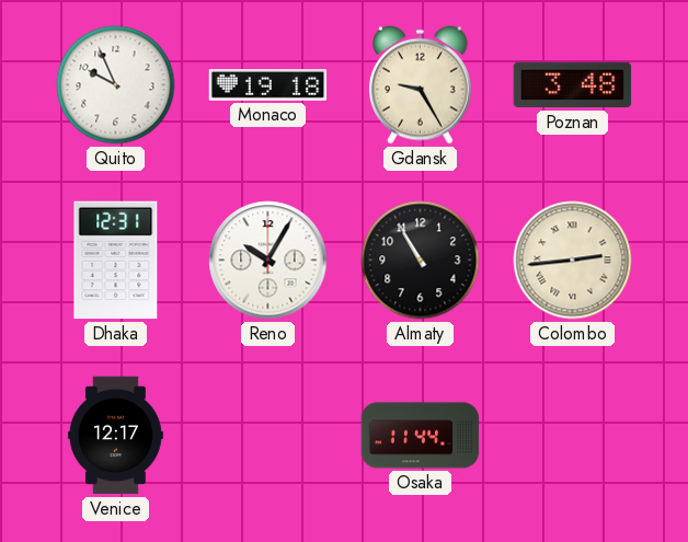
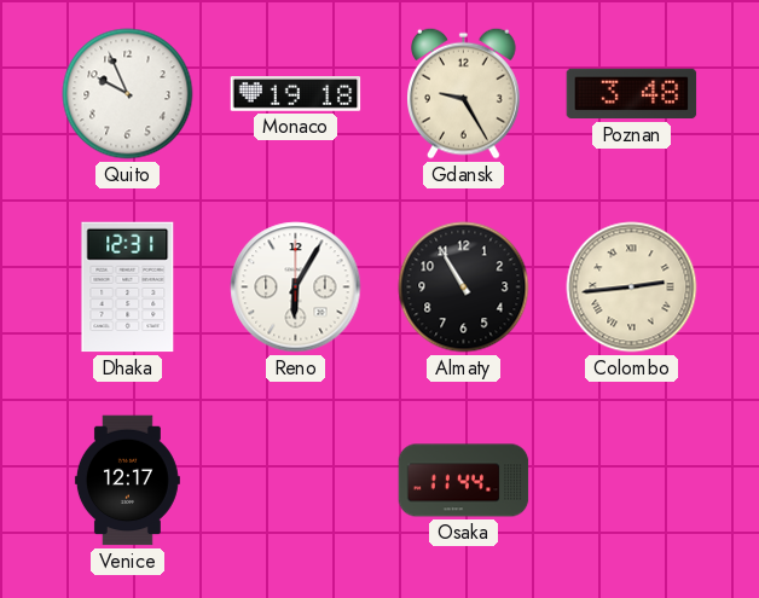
Reno: 10:05 -> 6:05
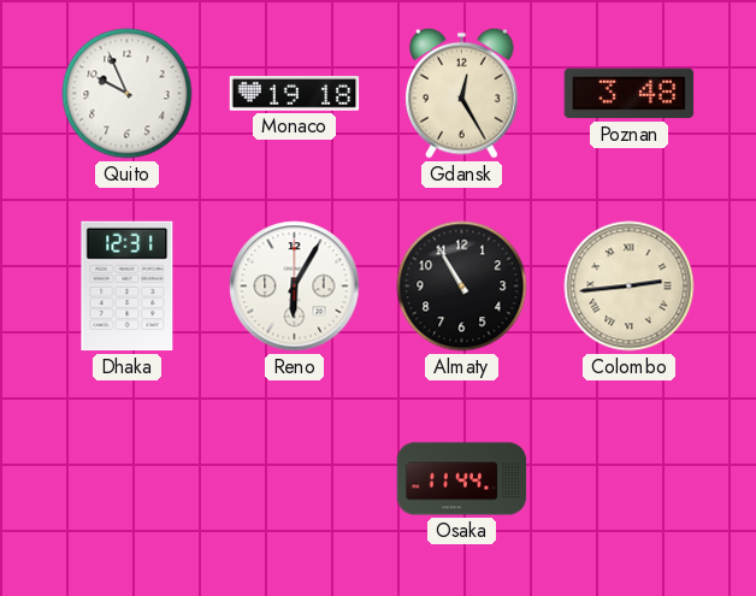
Gdansk: 9:25 -> 12:25
Venice: 12:17 -> none
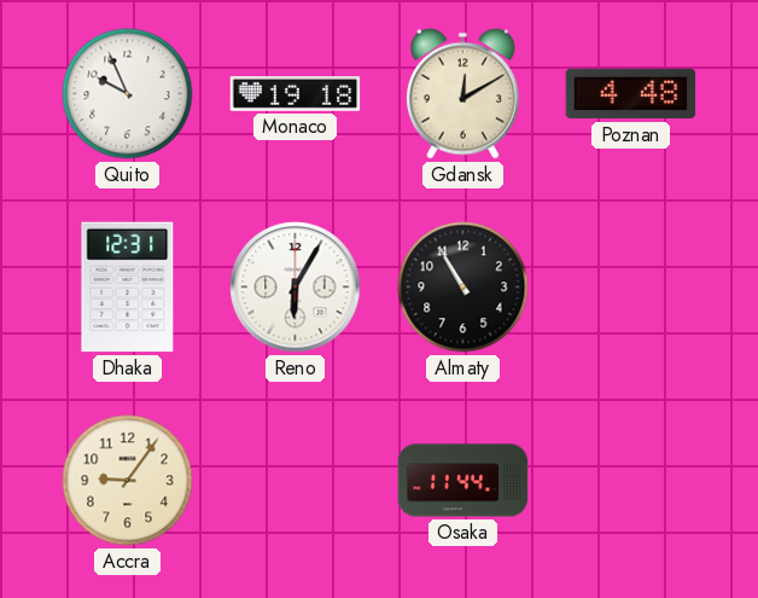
Gdansk: 12:25 -> 12:10
Poznan: 3:48 -> 4:48
Colombo: 2:44 -> none
Accra: none -> 9:06
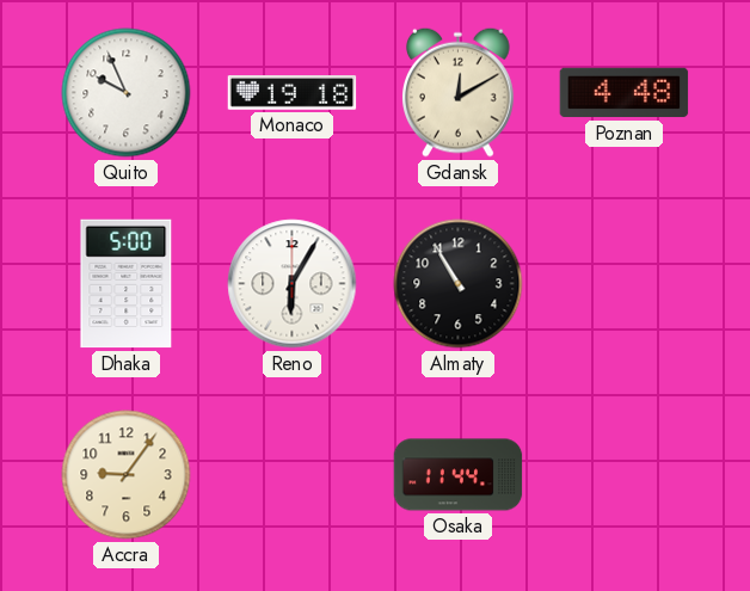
Dhaka: 12:31 -> 5:00
